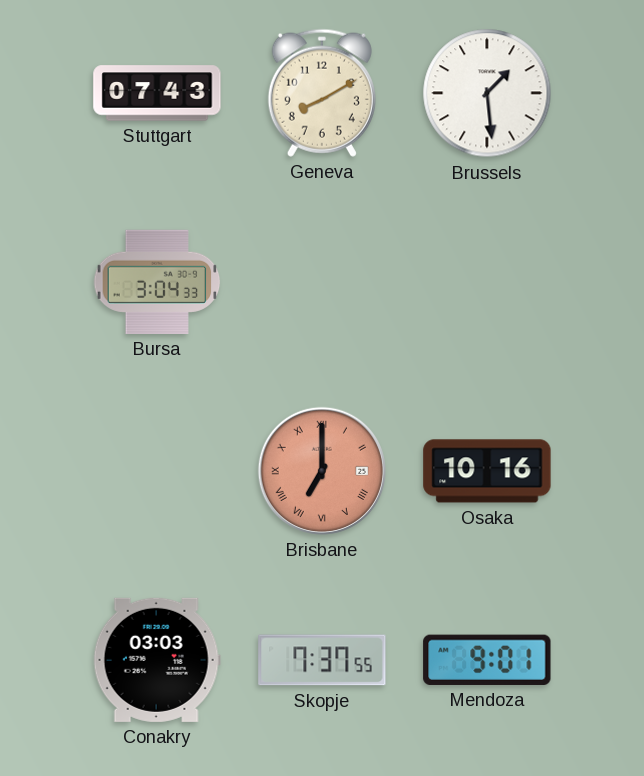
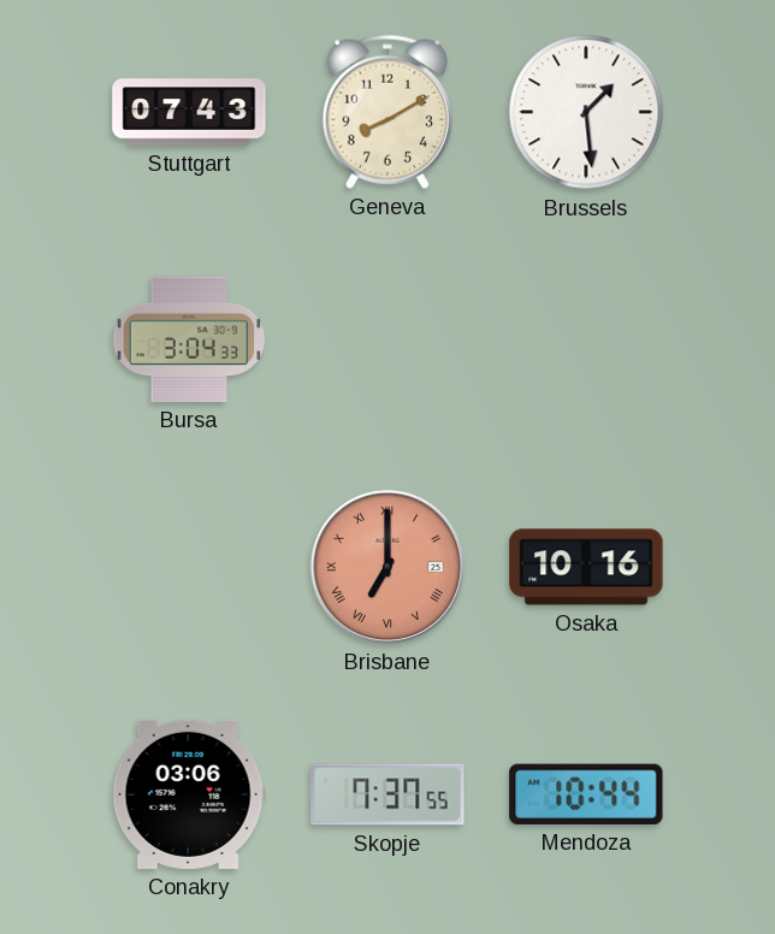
Conakry: 03:03 -> 03:06
Mendoza: 9:01 -> 10:44
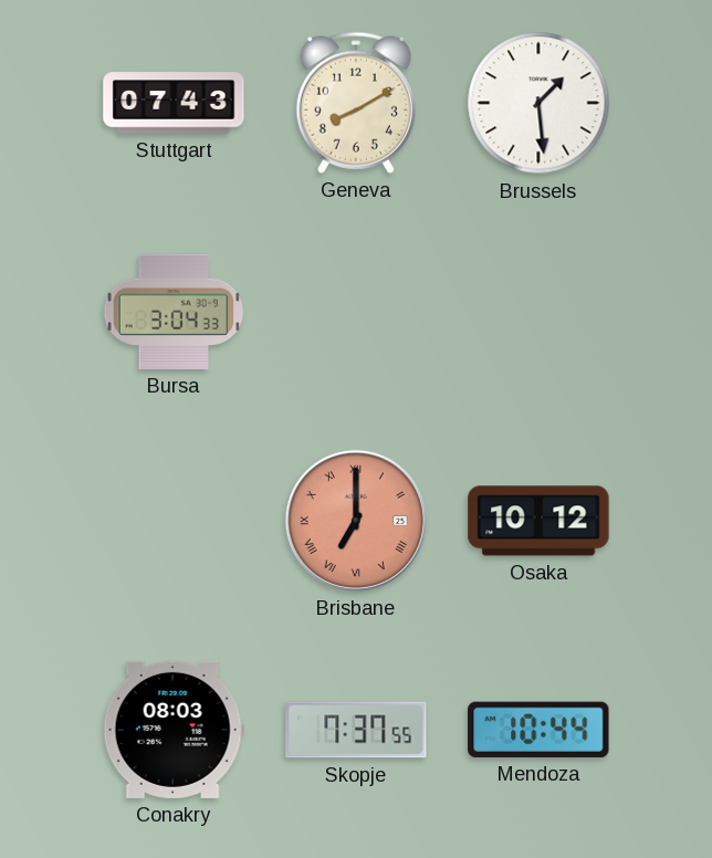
Osaka: 10:16 -> 10:12
Conakry: 03:06 -> 08:03
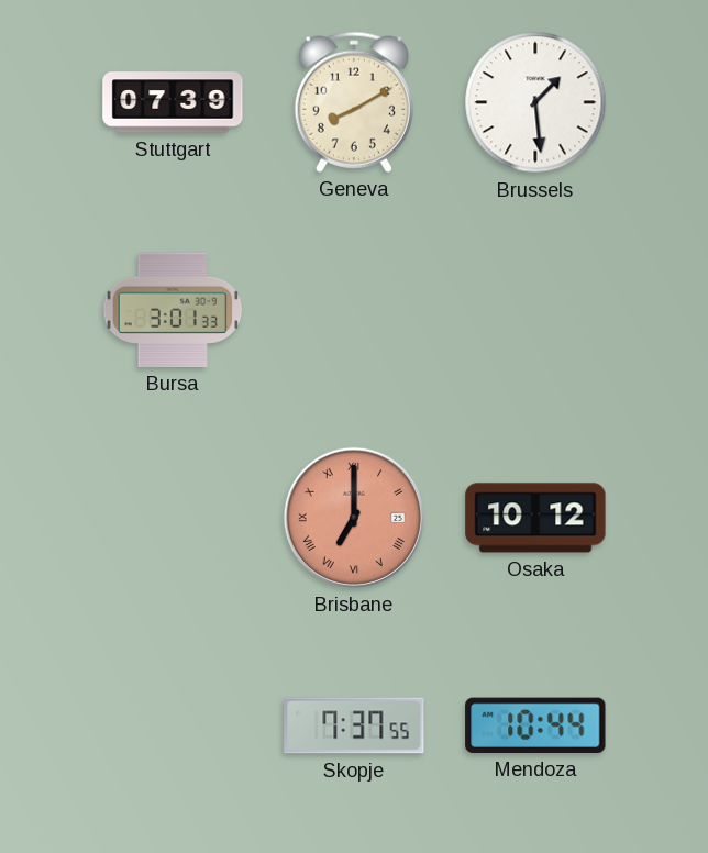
Stuttgart: 07:43 -> 07:39
Bursa: 3:04 -> 3:01
Conakry: 08:03 -> none
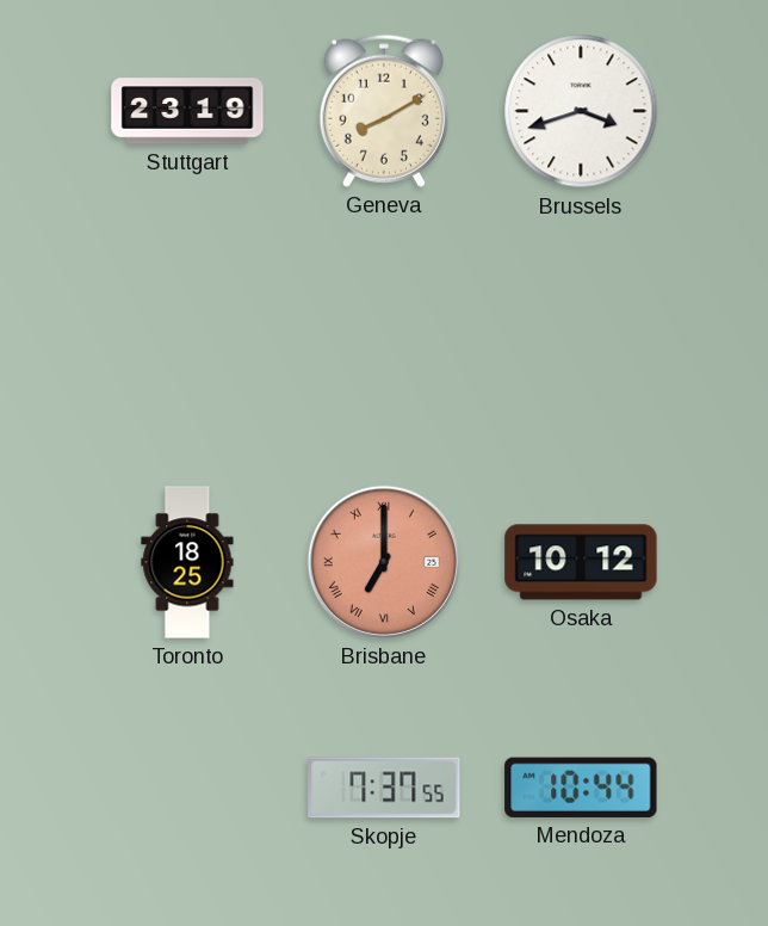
Stuttgart: 07:39 -> 23:19
Brussels: 1:29 -> 3:42
Bursa: 3:01 -> none
Toronto: none -> 18:25
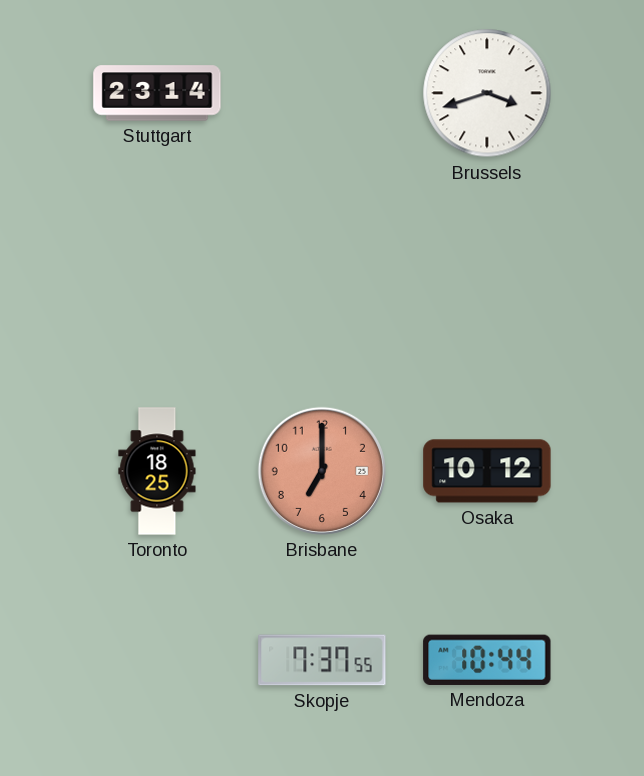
Stuttgart: 23:19 -> 23:14
Geneva: 8:10 -> none
Brisbane numerals: Roman -> Arabic
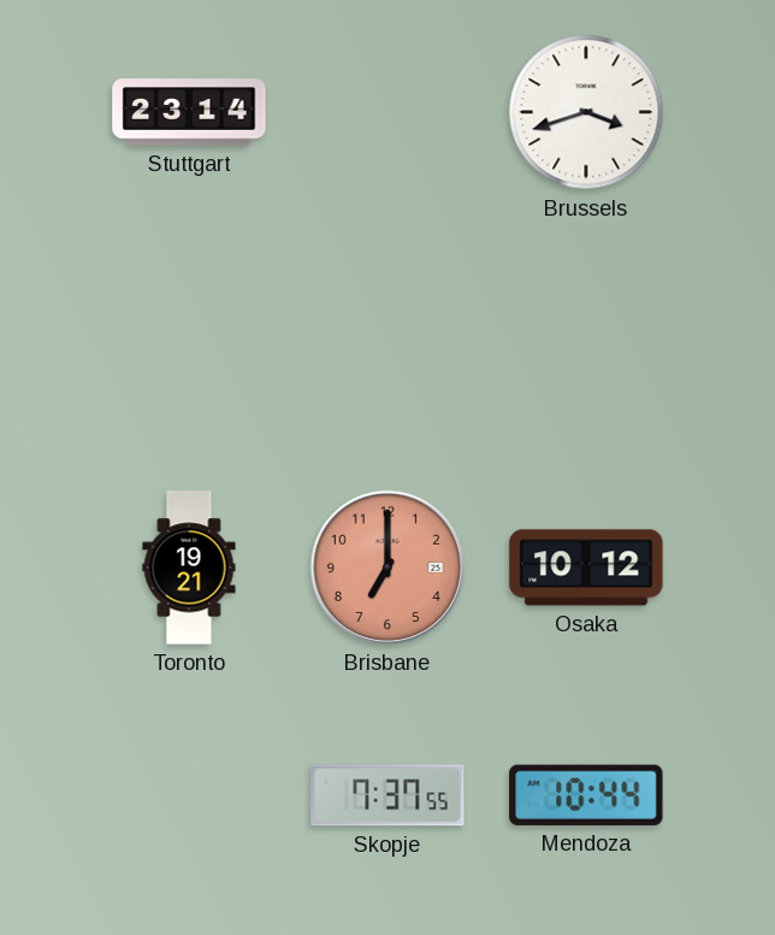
Toronto: 18:25 -> 19:21
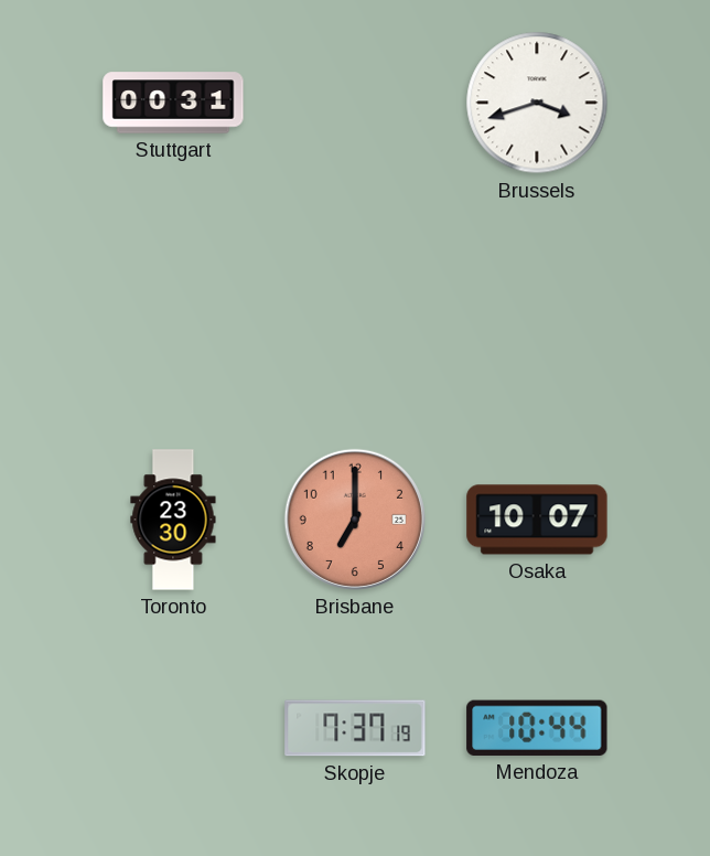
Stuttgart: 23:14 -> 00:31
Toronto: 19:21 -> 23:30
Osaka: 10:12 -> 10:07
Skopje: 7:37:55 -> 7:37:19
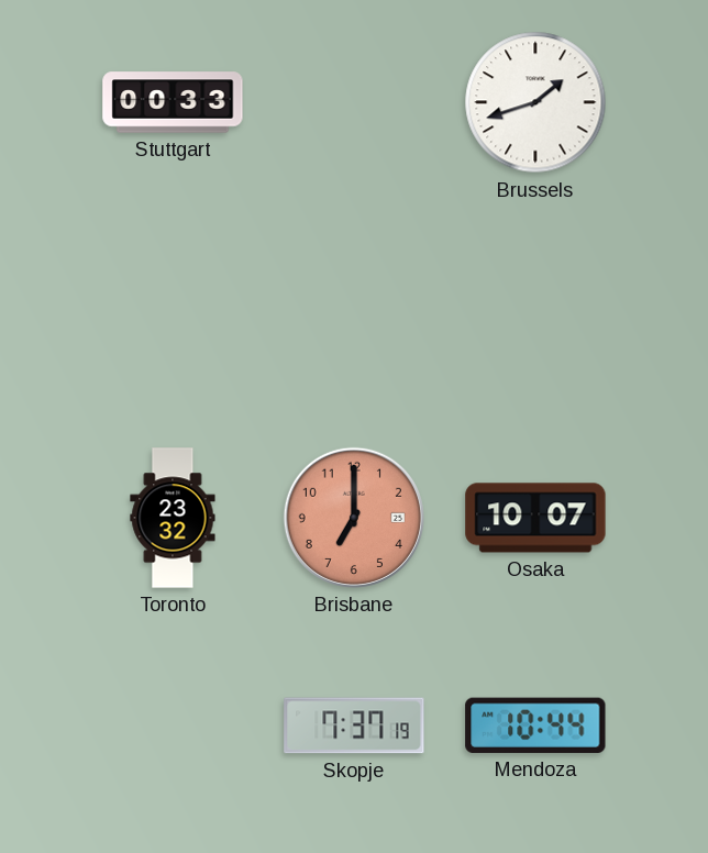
Stuttgart: 00:31 -> 00:33
Brussels: 3:42 -> 1:42
Toronto: 23:30 -> 23:32
